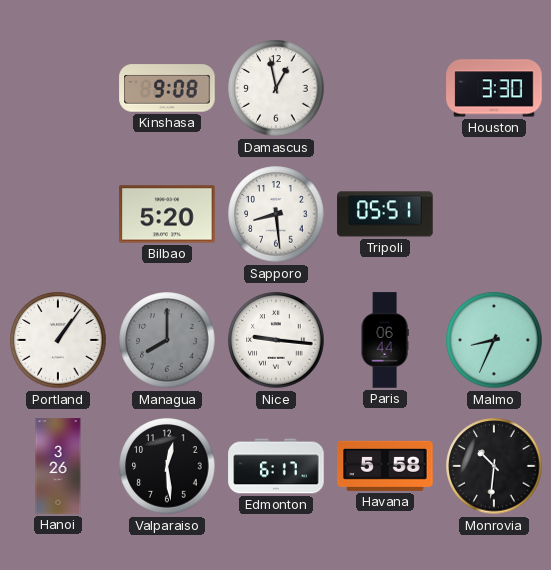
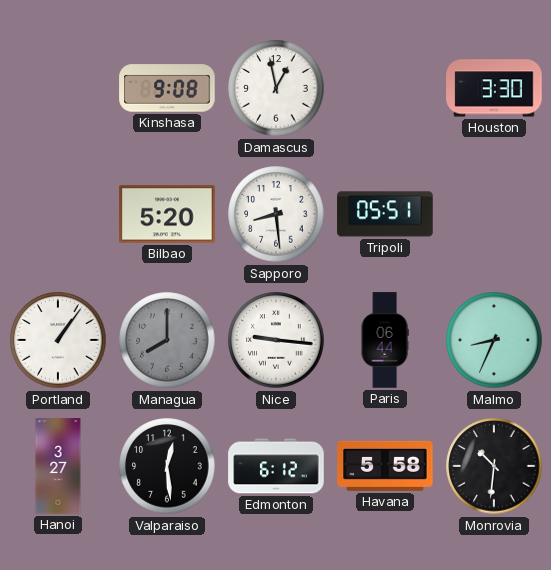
Hanoi: 3:26 -> 3:27
Edmonton: 6:17 -> 6:12
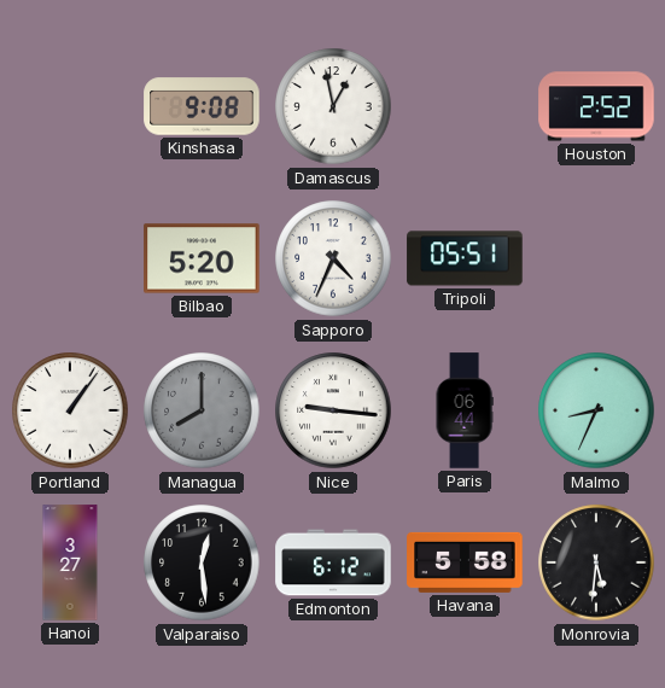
Houston: 3:30 -> 2:52
Sapporo: 8:29 -> 4:34
Monrovia: 10:31 -> 5:31
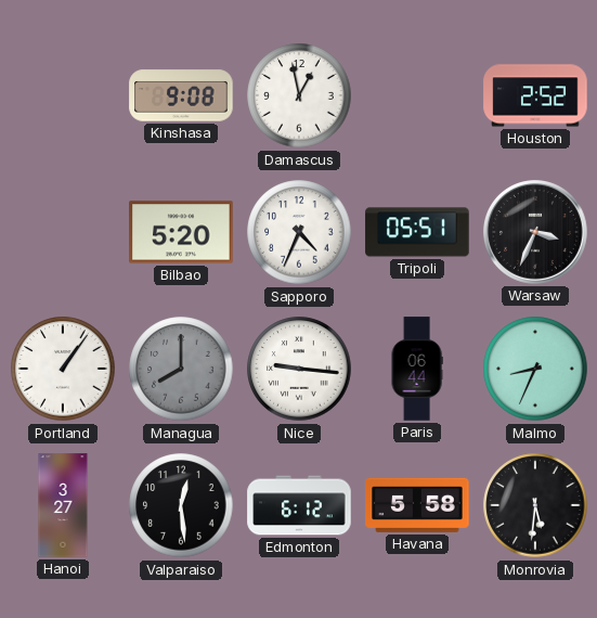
Warsaw: none -> 3:34
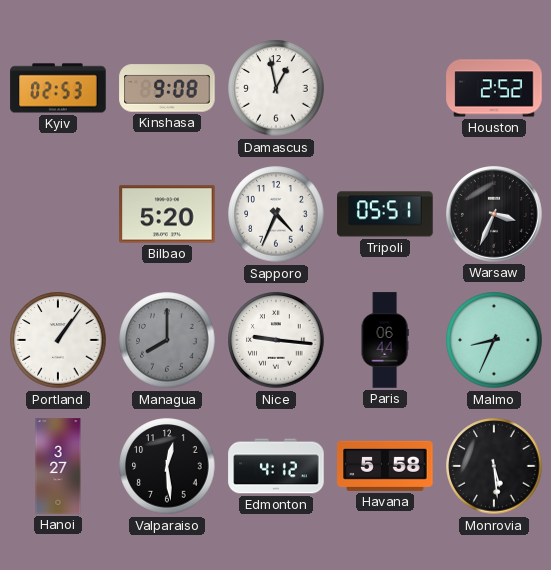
Kyiv: none -> 02:53
Edmonton: 6:12 -> 4:12
Monrovia: 5:31 -> 5:29
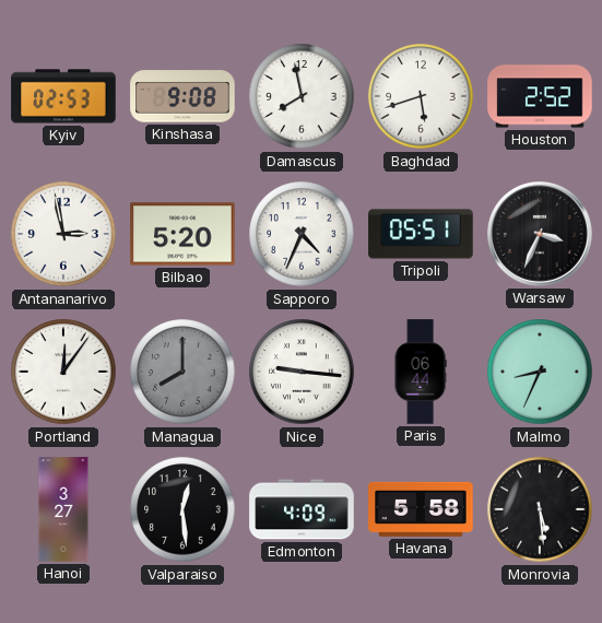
Damascus: 12:58 -> 7:58
Baghdad: none -> 5:42
Antananarivo: none -> 2:58
Portland: 1:06 -> 12:06
Edmonton: 4:12 -> 4:09
